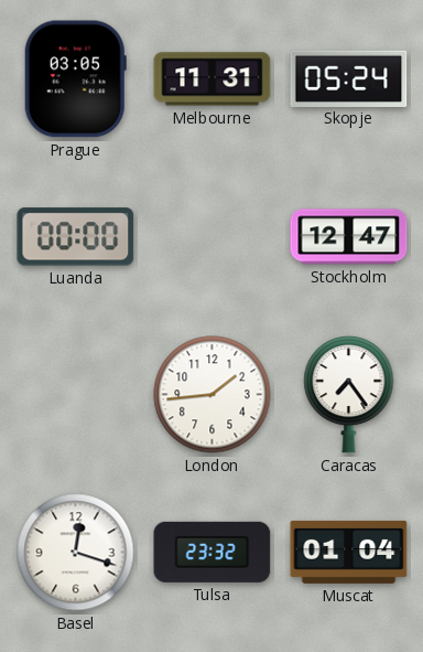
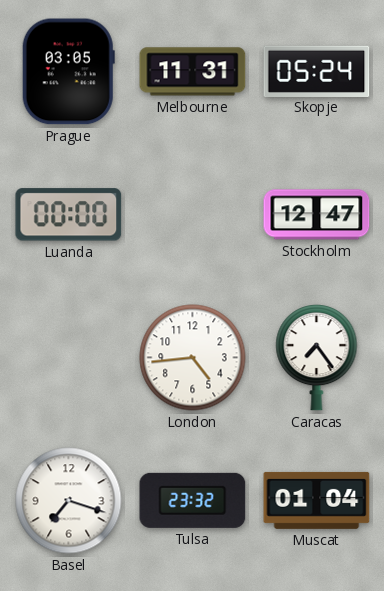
London: 1:44 -> 4:44
Basel: 12:18 -> 7:18
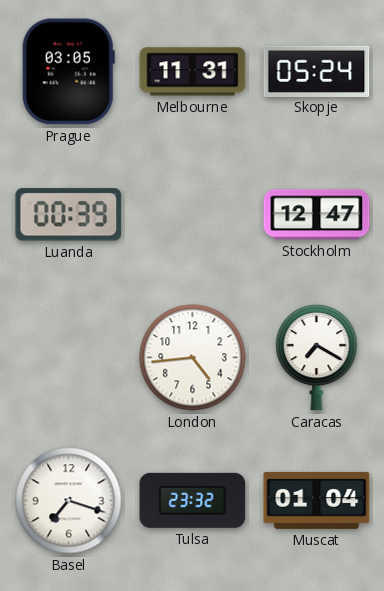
Luanda: 00:00 -> 00:39
Caracas: 7:24 -> 7:20
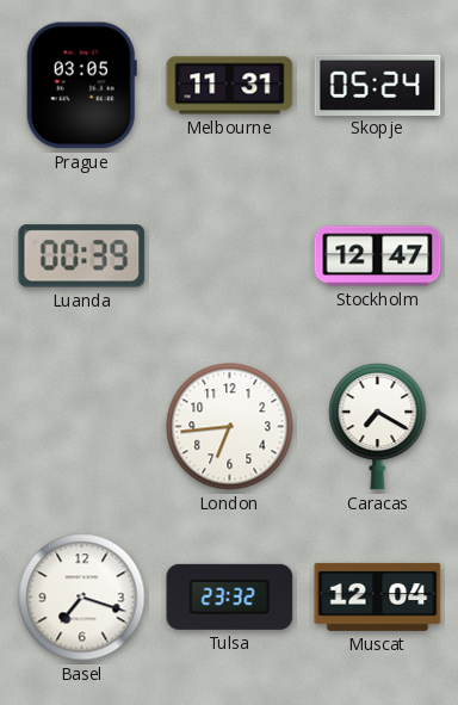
London: 4:44 -> 6:44
Muscat: 01:04 -> 12:04
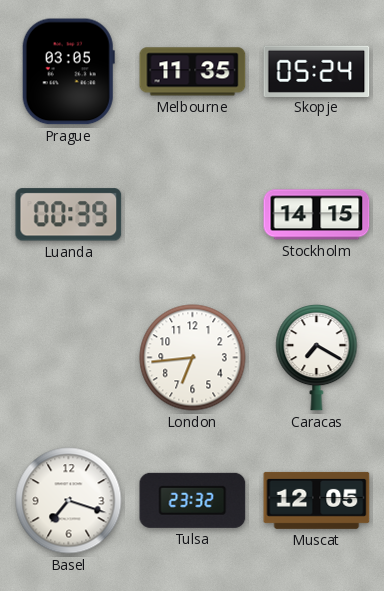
Melbourne: 11:31 -> 11:35
Stockholm: 12:47 -> 14:15
Muscat: 12:04 -> 12:05
